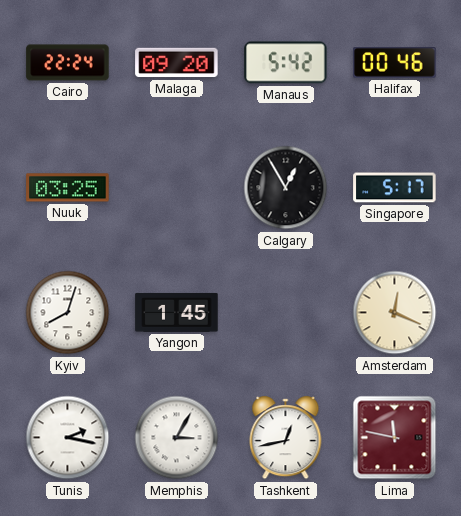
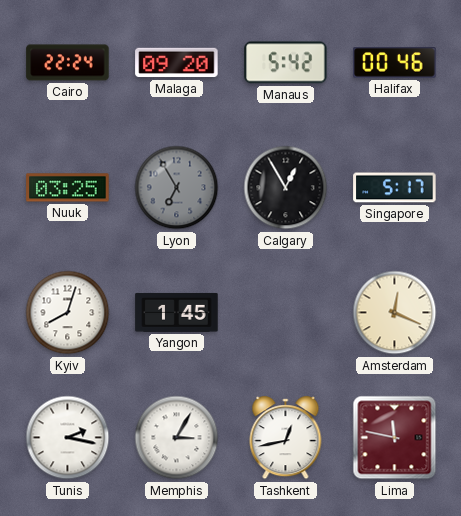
Lyon: none -> 6:55
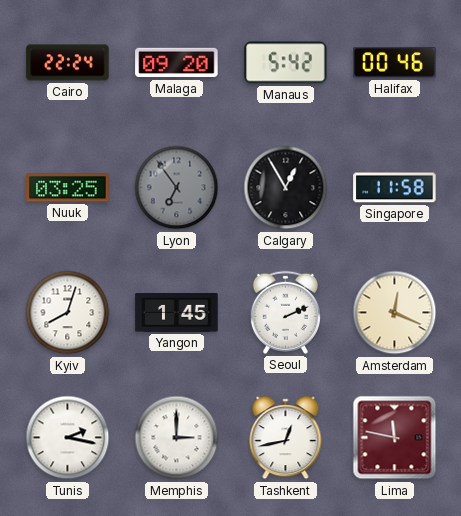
Lyon: 6:55 -> 6:54
Singapore: 5:17 -> 11:58
Seoul: none -> 2:11
Memphis: 3:05 -> 3:00
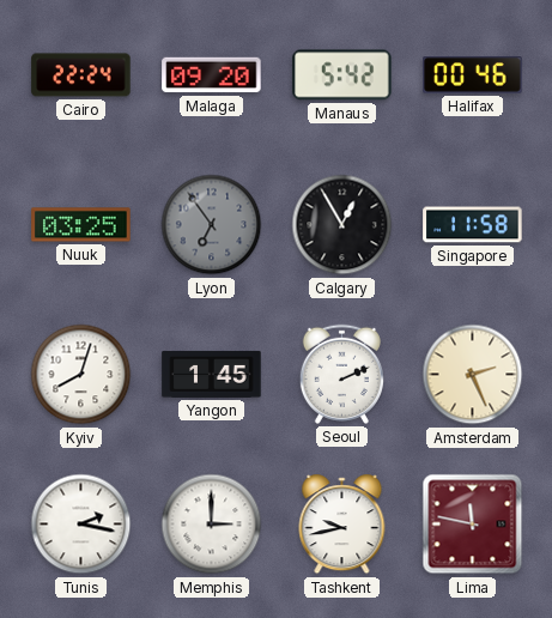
Amsterdam: 12:19 -> 2:26
Tashkent: 12:43 -> 9:43
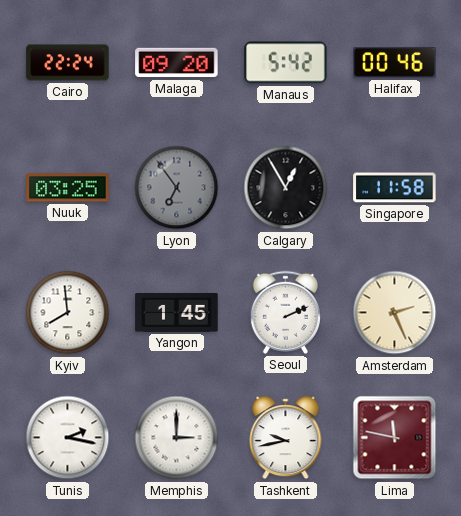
Kyiv: 8:03 -> 7:59
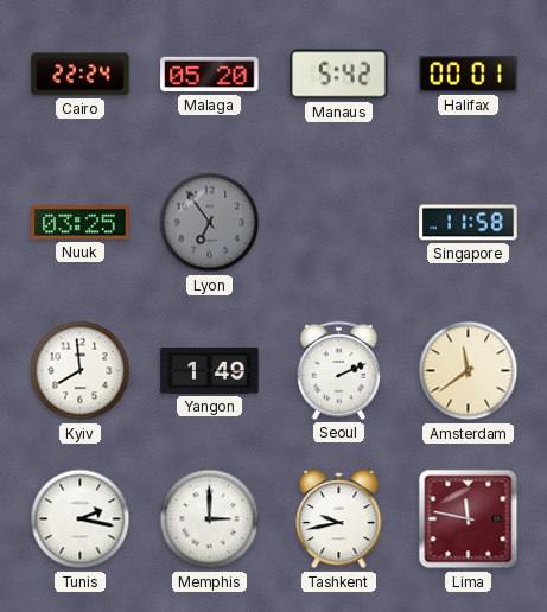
Malaga: 09:20 -> 05:20
Halifax: 00:46 -> 00:01
Calgary: 12:55 -> none
Yangon: 1:45 -> 1:49
Amsterdam: 2:26 -> 11:39
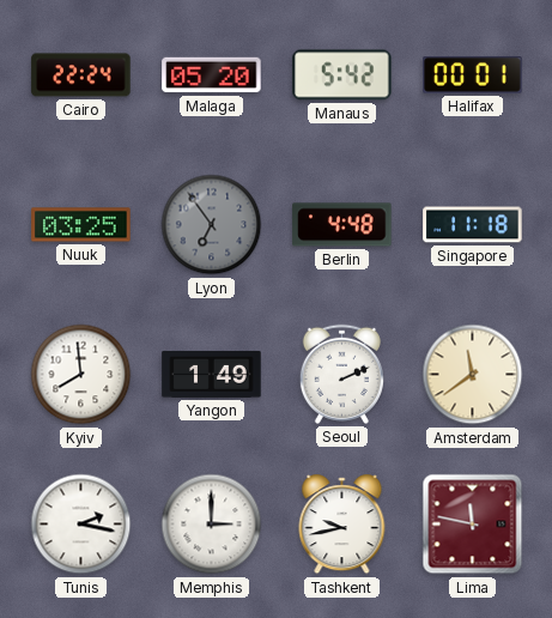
Berlin: none -> 4:48
Singapore: 11:58 -> 11:18
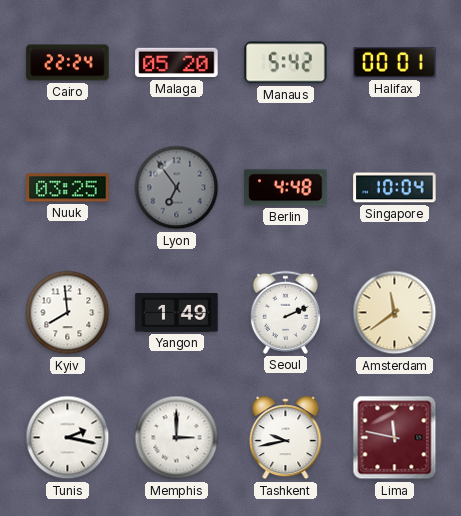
Singapore: 11:18 -> 10:04
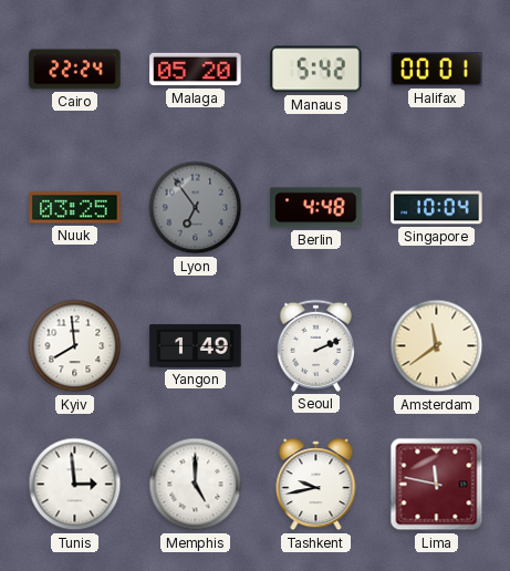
Tunis: 2:17 -> 2:59
Memphis: 3:00 -> 5:00
